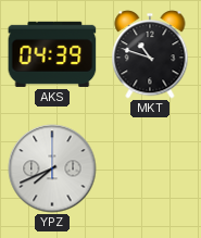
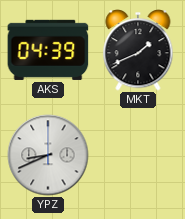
MKT: 10:48 -> 1:41
YPZ: 7:41 -> 8:41
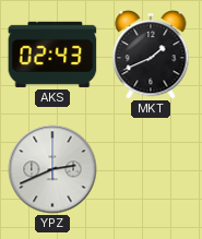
AKS: 04:39 -> 02:43
YPZ: 8:41 -> 2:41
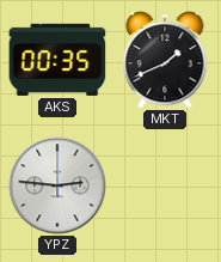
AKS: 02:43 -> 00:35
YPZ: 2:41 -> 2:46
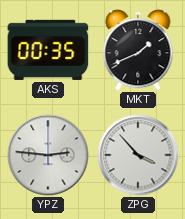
ZPG: none -> 3:53
